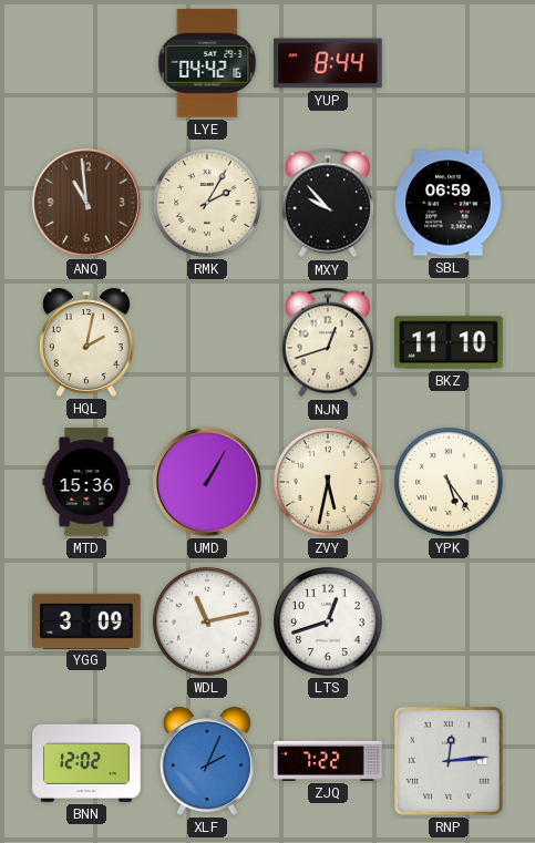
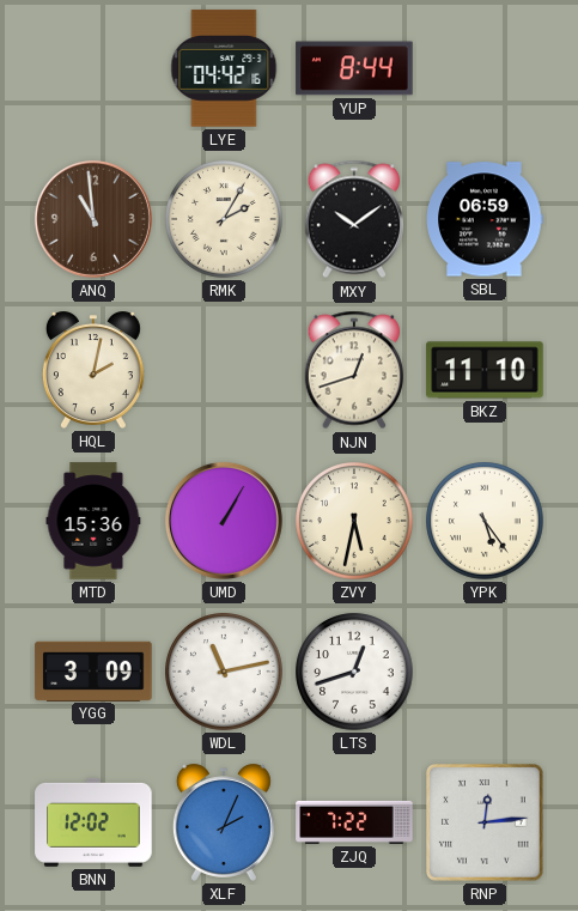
MXY: 9:53 -> 10:09
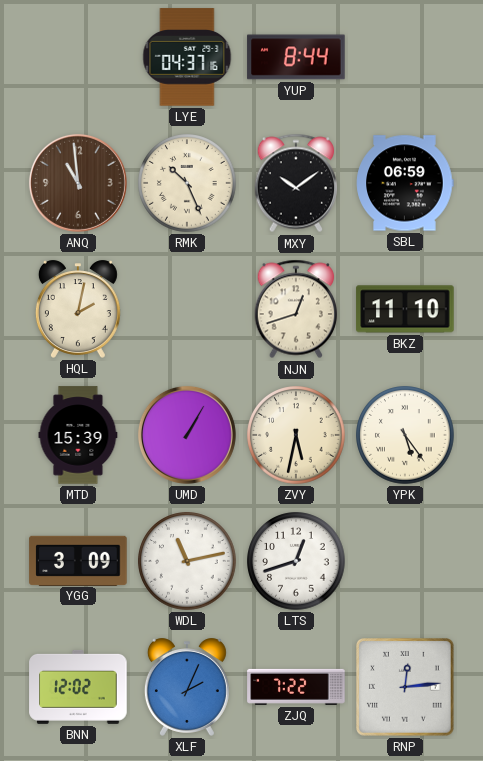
LYE: 04:42 -> 04:37
RMK: 2:05 -> 10:26
MTD: 15:36 -> 15:39
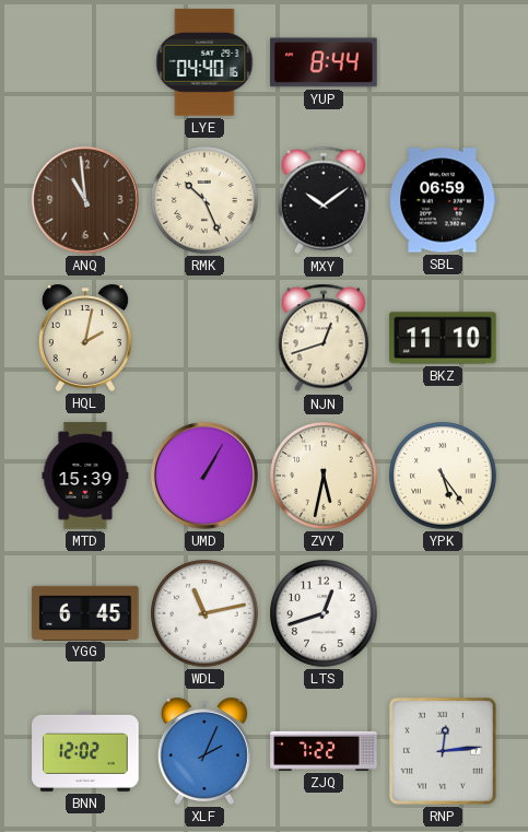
LYE: 04:37 -> 04:40
YGG: 3:09 -> 6:45
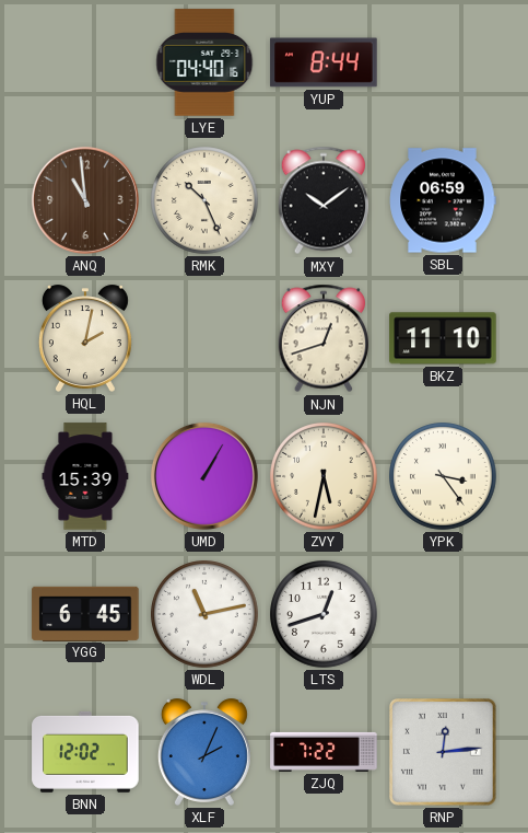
YPK: 5:24 -> 3:24
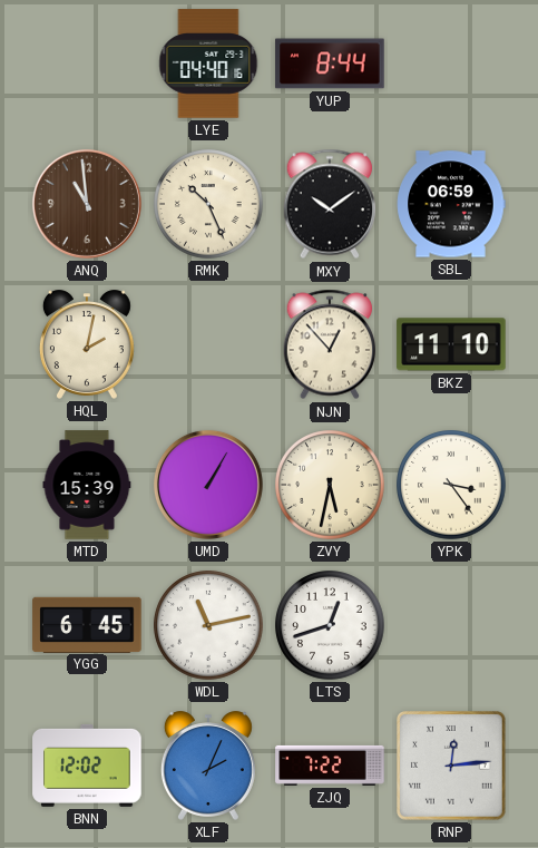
NJN: 12:42 -> 12:53
